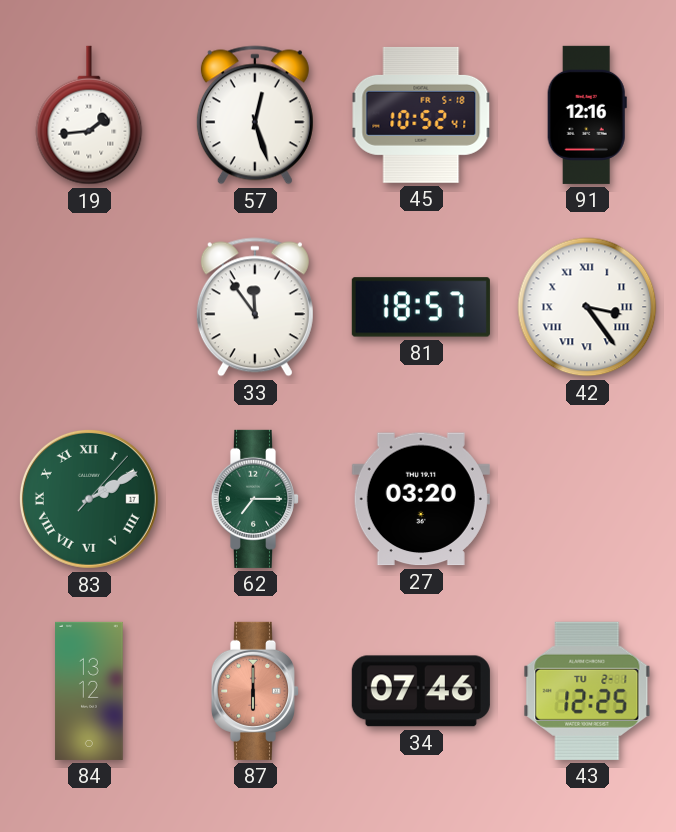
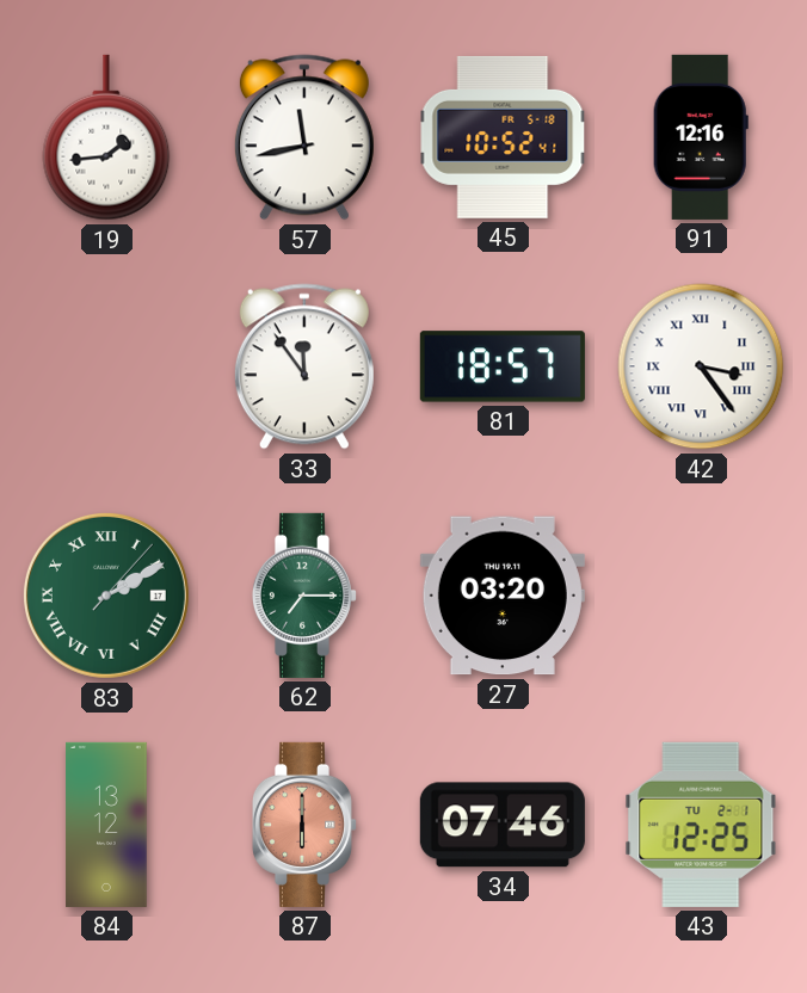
57: 12:27 -> 11:43
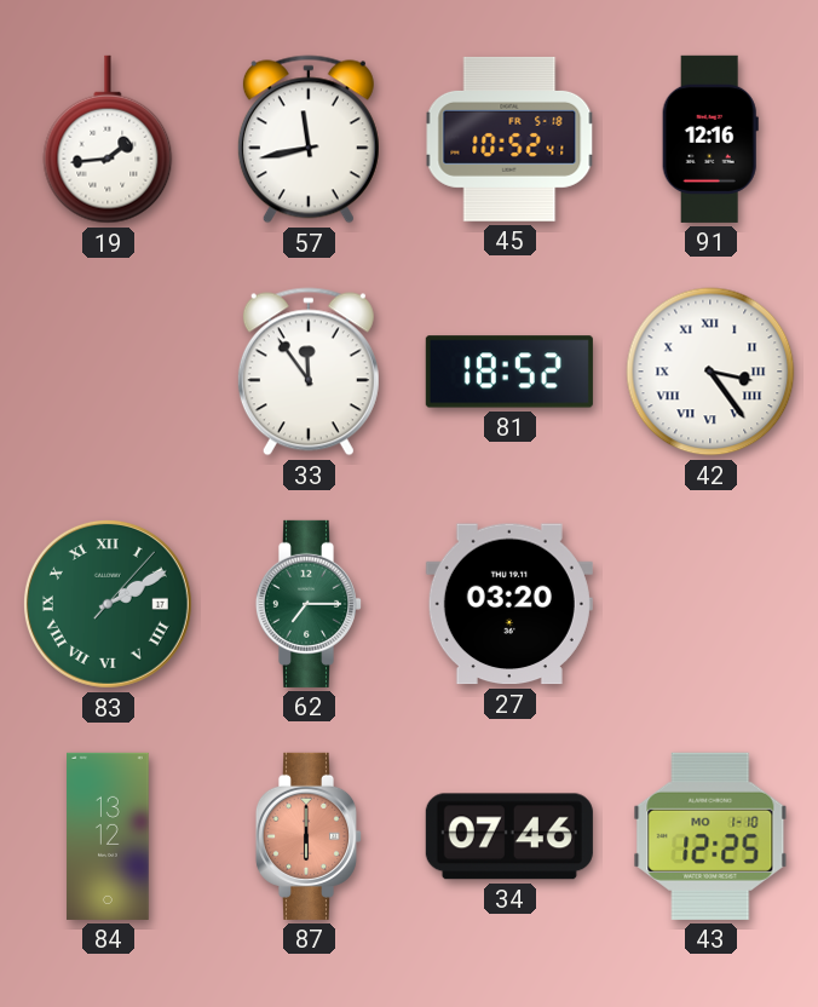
81: 18:57 -> 18:52
43 date: TU 2-1 -> MO 1-10
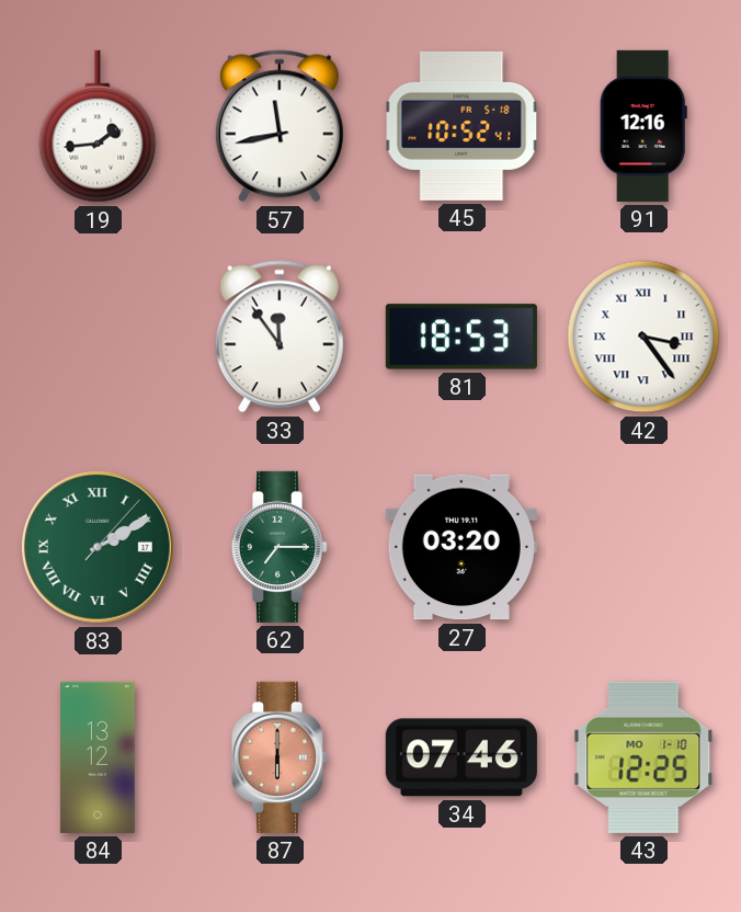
81: 18:52 -> 18:53
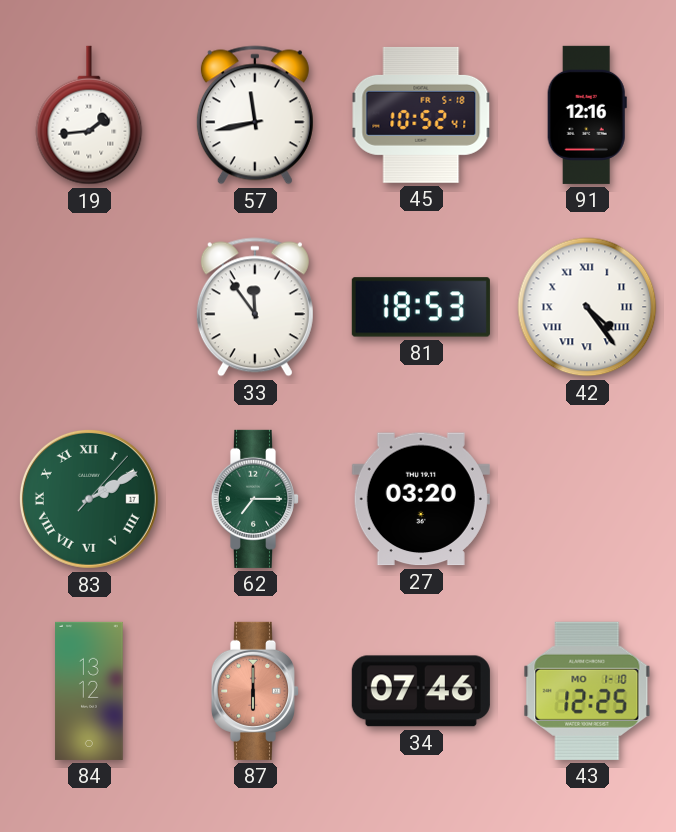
42: 3:24 -> 4:24
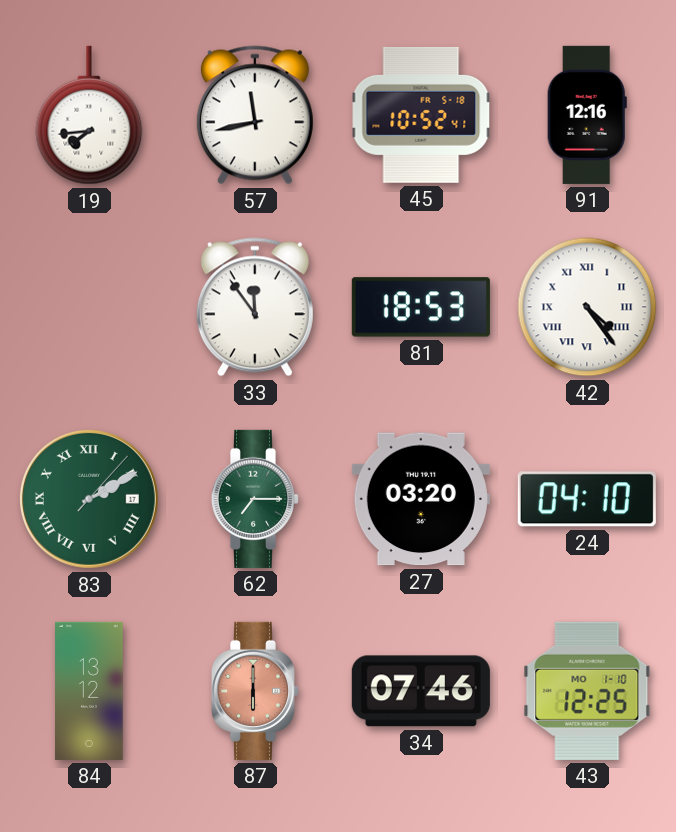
19: 1:44 -> 7:44
24: none -> 04:10
